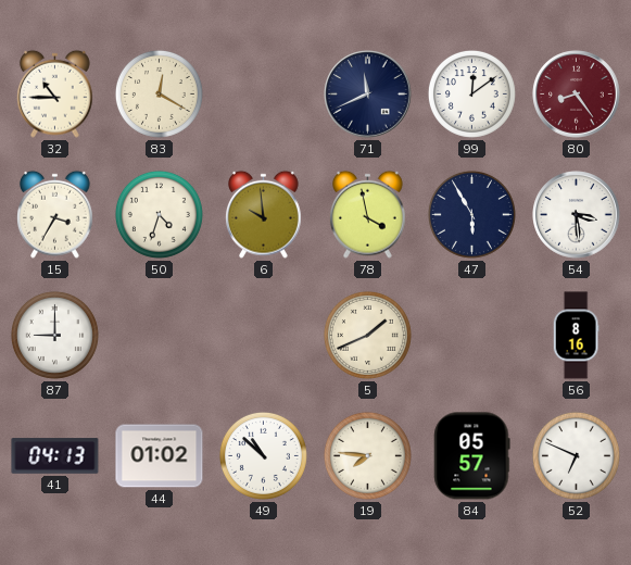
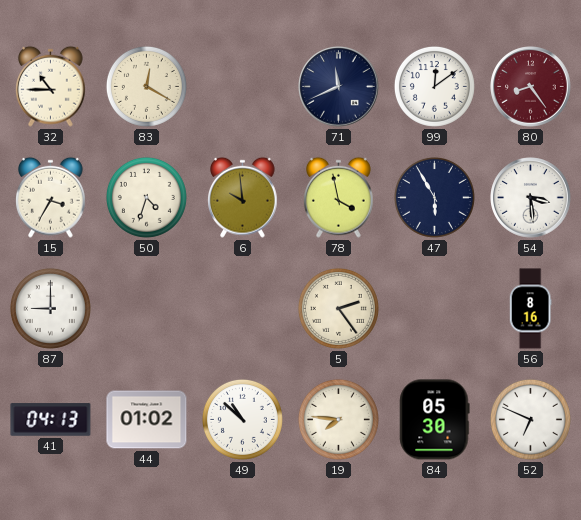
5: 1:41 -> 2:24
84: 05:57 -> 05:30
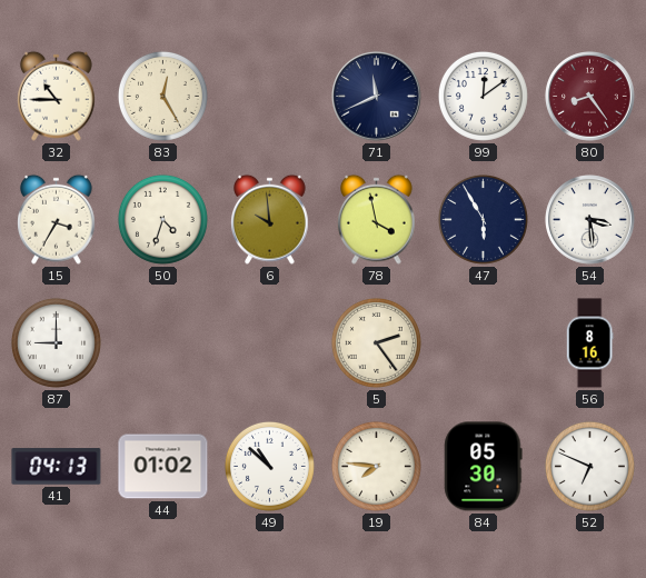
83: 12:20 -> 12:25
